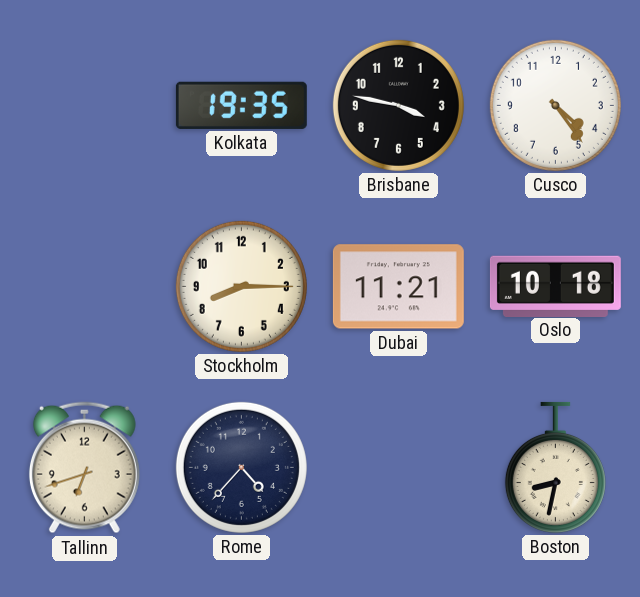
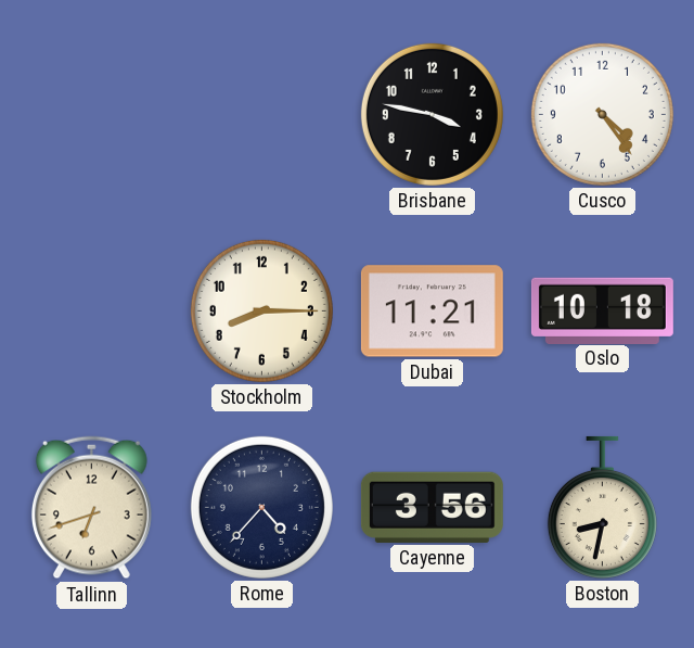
Kolkata: 19:35 -> none
Cayenne: none -> 3:56
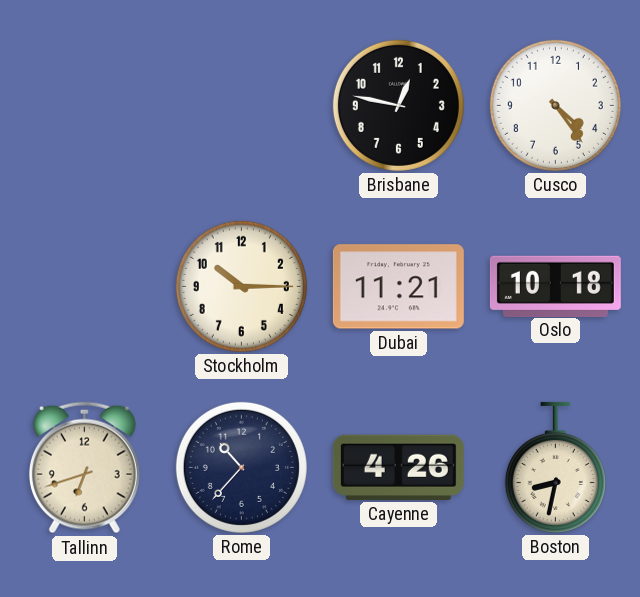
Brisbane: 3:47 -> 12:47
Stockholm: 8:15 -> 10:15
Rome: 4:37 -> 10:37
Cayenne: 3:56 -> 4:26
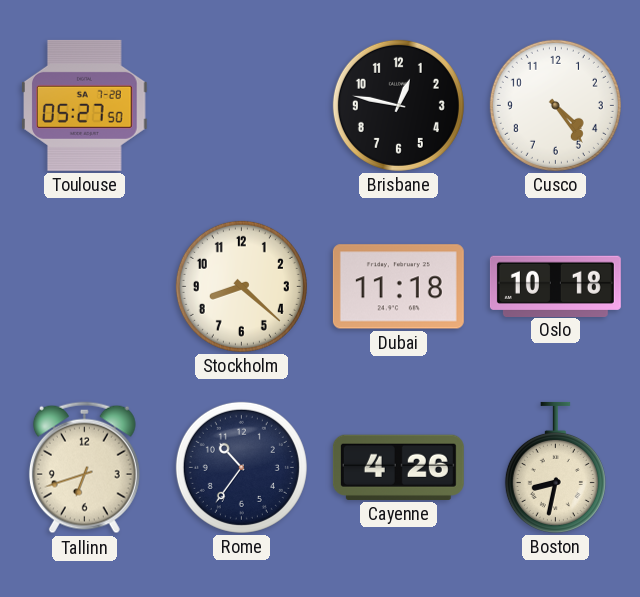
Toulouse: none -> 05:27
Stockholm: 10:15 -> 8:22
Dubai: 11:21 -> 11:18
Rome: 10:37 -> 10:36
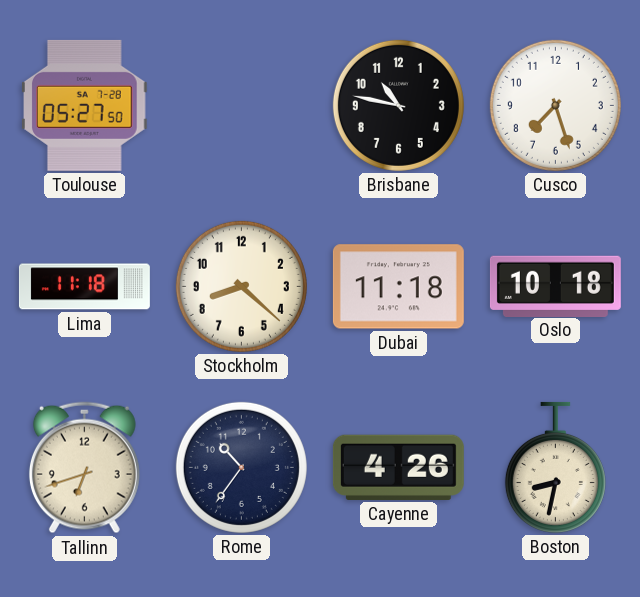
Brisbane: 12:47 -> 10:47
Cusco: 4:24 -> 7:27
Lima: none -> 11:18
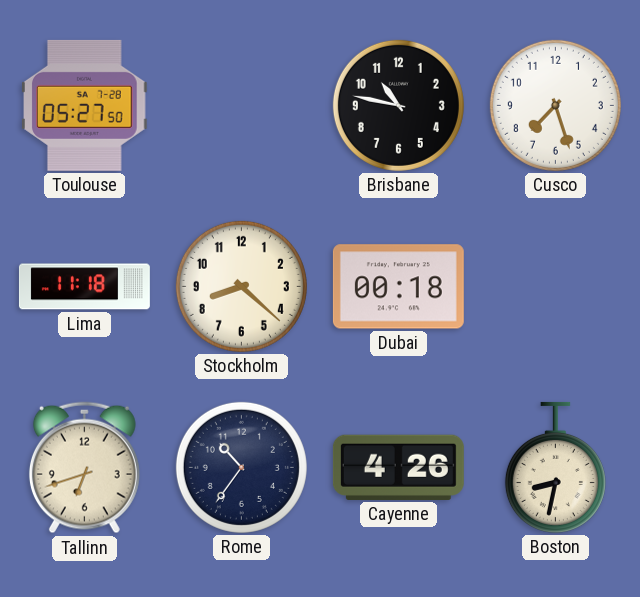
Dubai: 11:18 -> 00:18
Oslo: 10:18 -> none
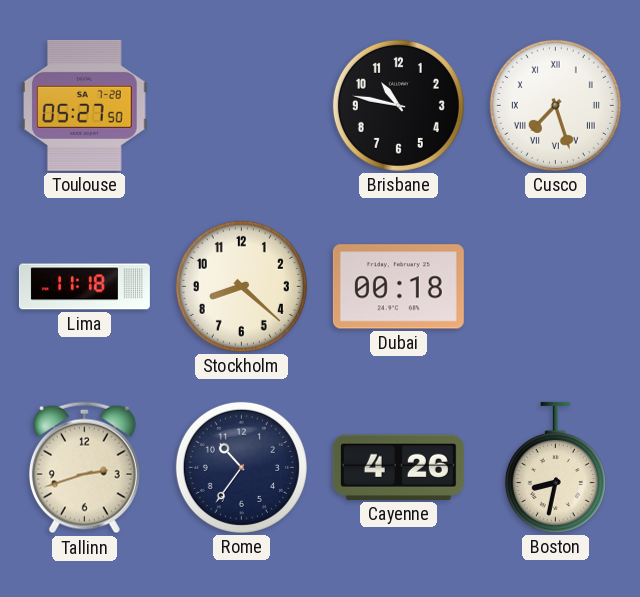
Cusco numerals: Arabic -> Roman
Tallinn: 6:42 -> 2:42
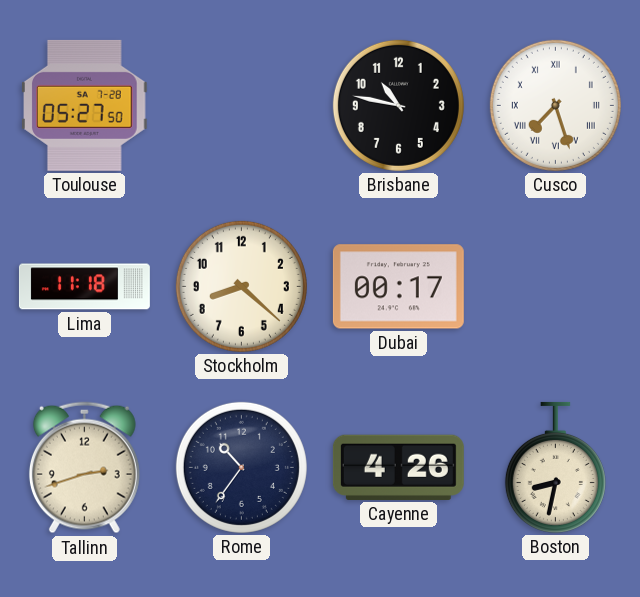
Dubai: 00:18 -> 00:17
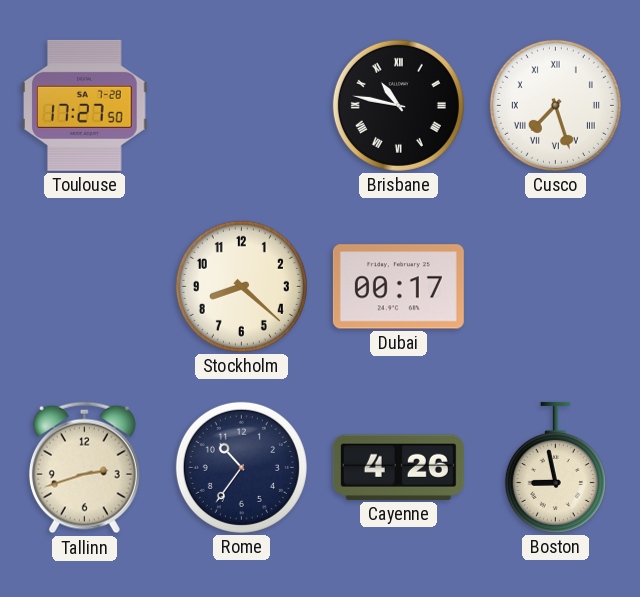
Toulouse: 05:27 -> 17:27
Brisbane numerals: Arabic -> Roman
Lima: 11:18 -> none
Boston: 8:32 -> 8:58
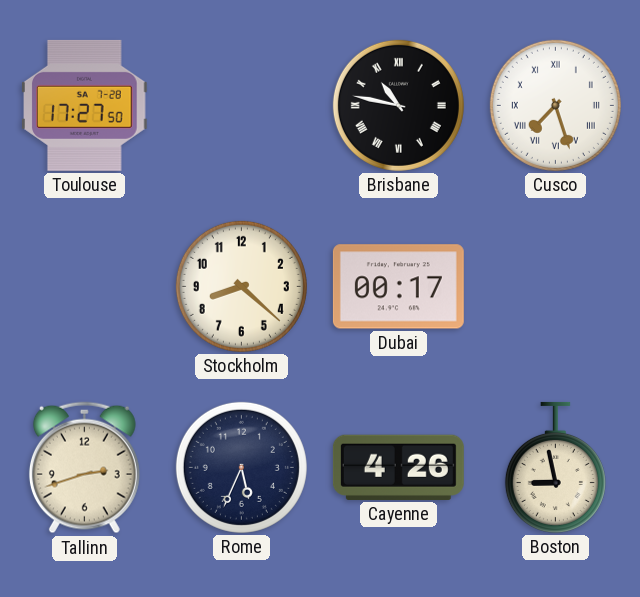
Rome: 10:36 -> 5:34
